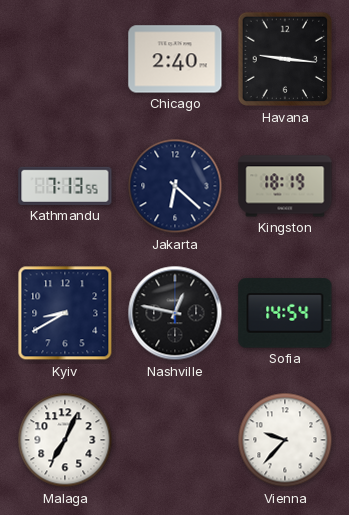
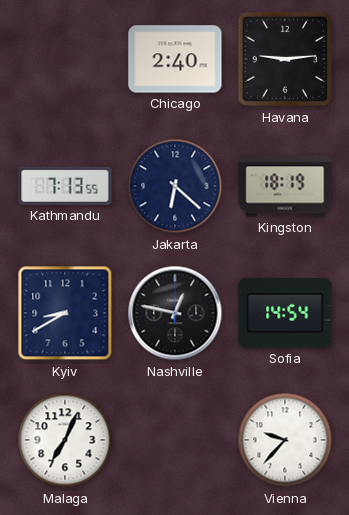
Havana: 9:16 -> 9:14
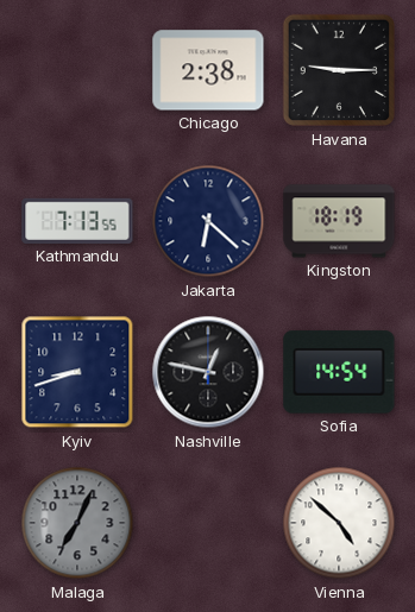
Chicago: 2:40 -> 2:38
Havana: 9:14 -> 9:15
Kyiv: 8:40 -> 8:42
Malaga dial: white -> grey
Vienna: 9:37 -> 4:52
